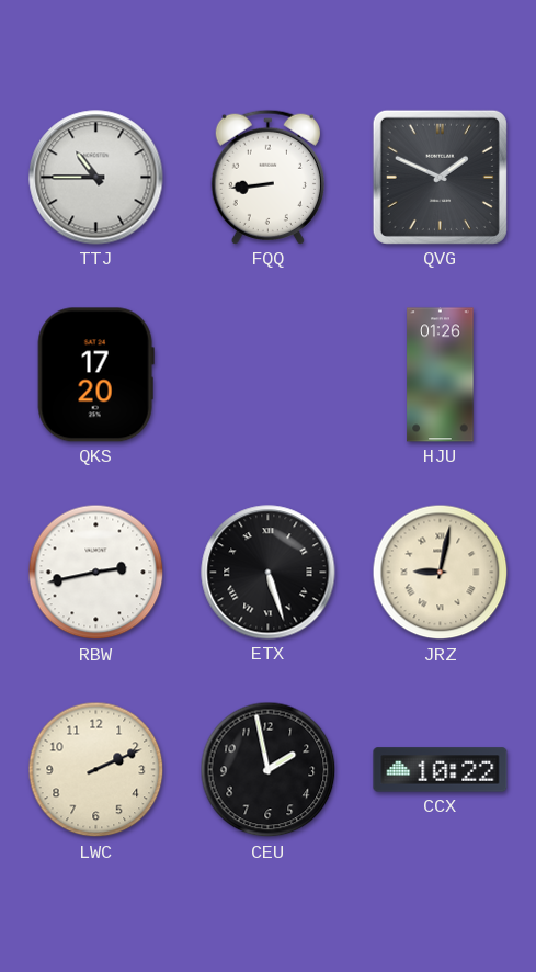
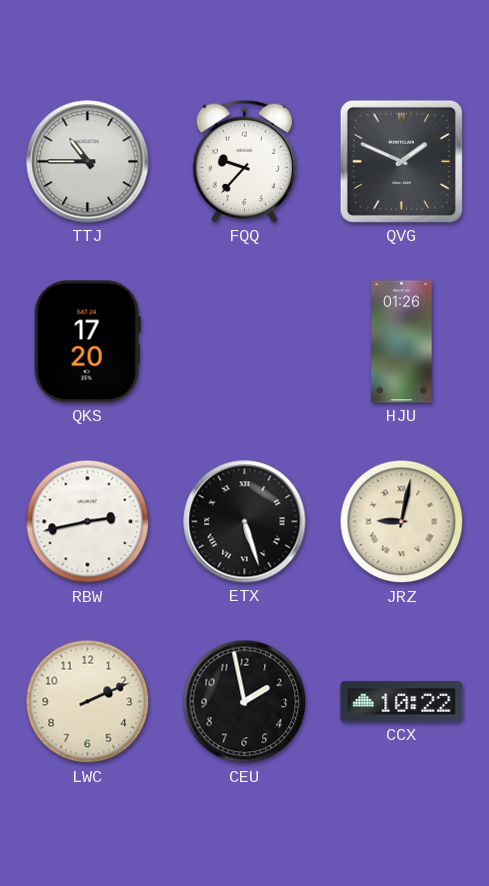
FQQ: 8:44 -> 9:37
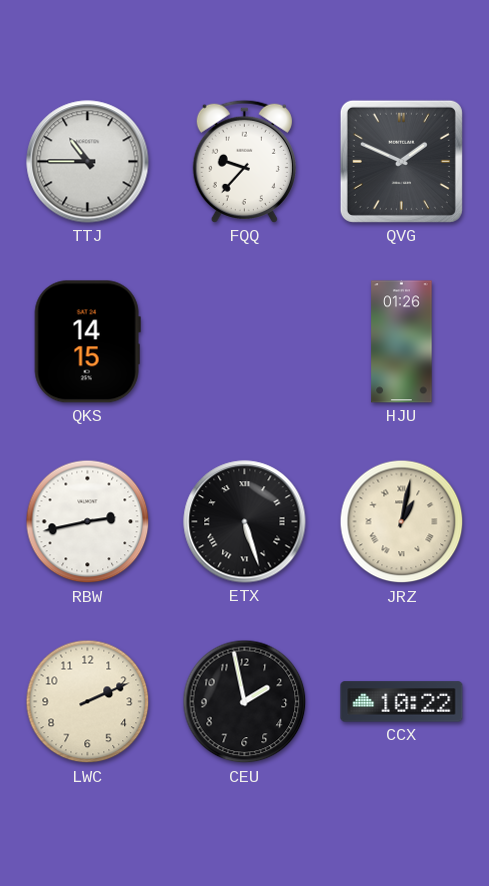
QKS: 17:20 -> 14:15
JRZ: 9:02 -> 1:02
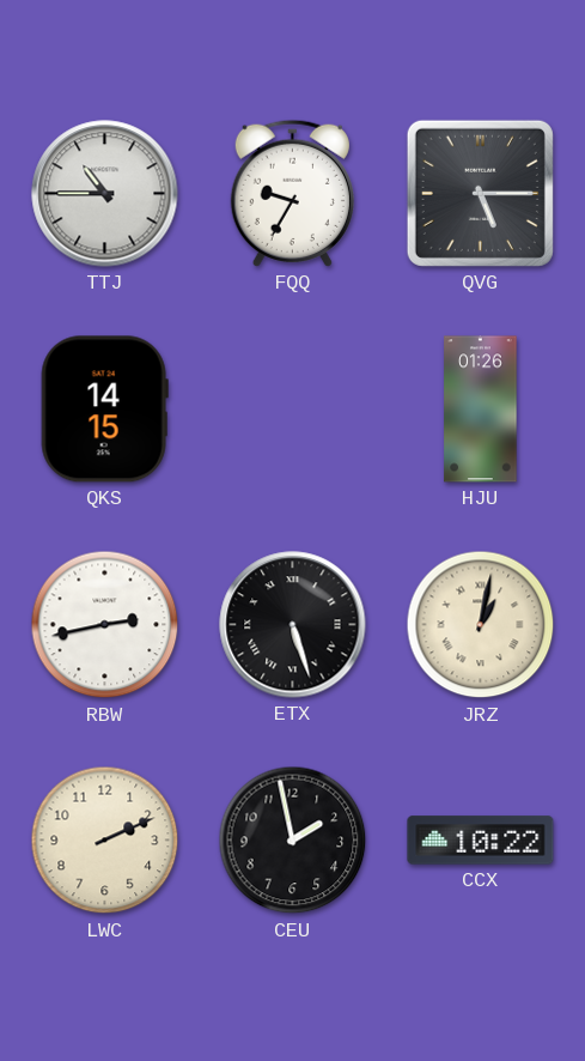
FQQ: 9:37 -> 9:35
QVG: 1:49 -> 5:15
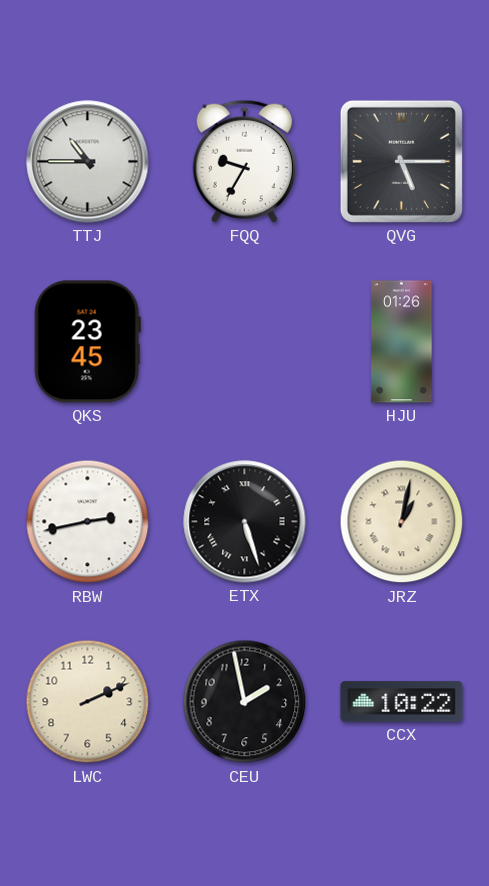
QKS: 14:15 -> 23:45
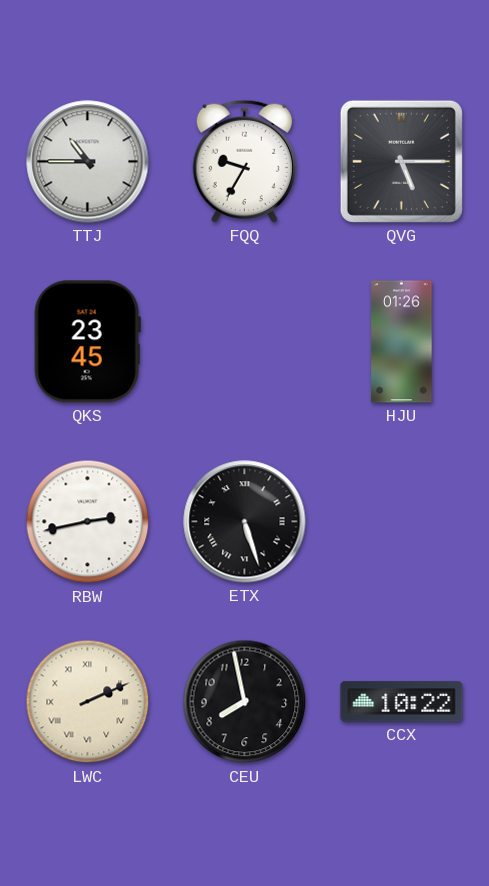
JRZ: 1:02 -> none
LWC numerals: Arabic -> Roman
CEU: 1:58 -> 7:58
